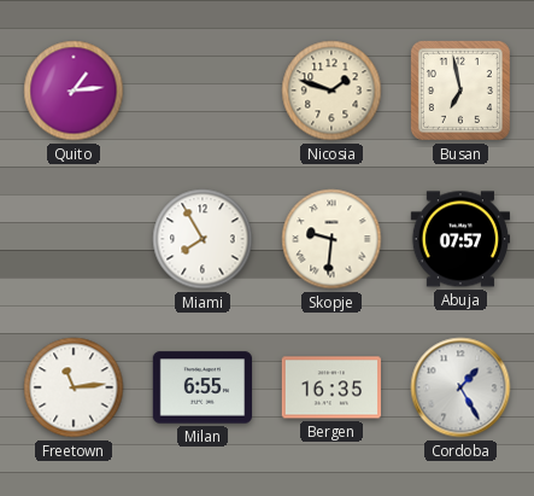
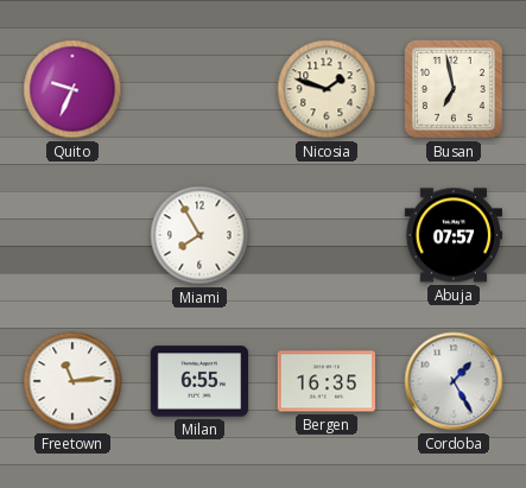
Quito: 1:14 -> 9:34
Skopje: 9:31 -> none
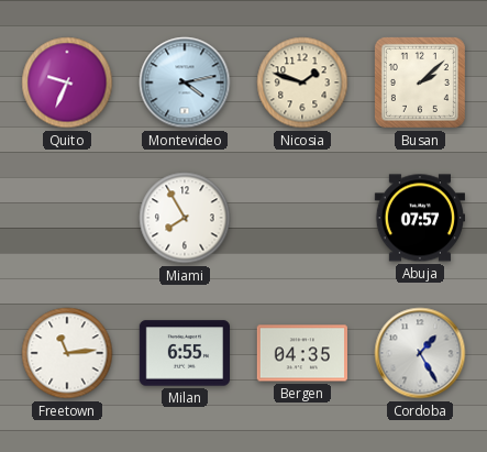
Montevideo: none -> 4:13
Busan: 6:58 -> 2:08
Bergen: 16:35 -> 04:35
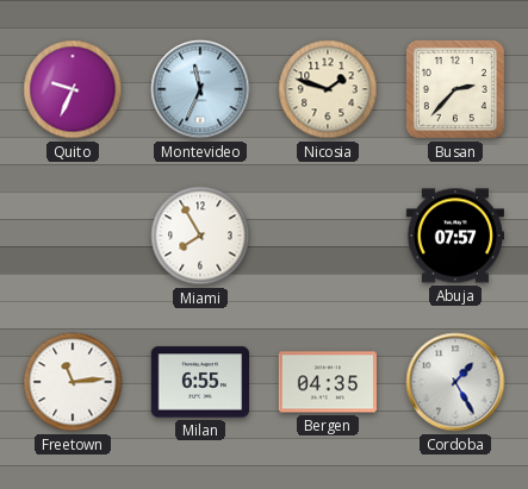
Montevideo: 4:13 -> 11:34
Busan: 2:08 -> 2:37
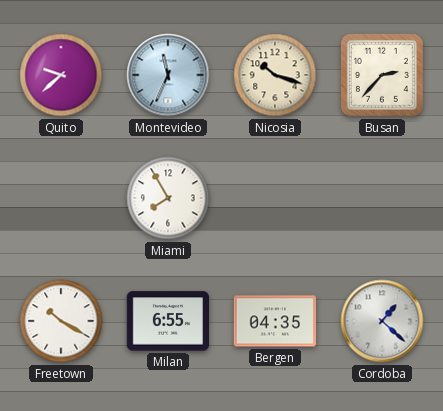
Quito: 9:34 -> 9:38
Nicosia: 1:48 -> 10:18
Abuja: 07:57 -> none
Freetown: 11:14 -> 10:20
Cordoba: 1:25 -> 1:22
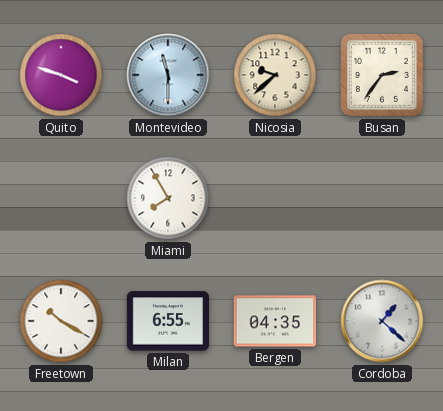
Quito: 9:38 -> 3:48
Montevideo: 11:34 -> 11:30
Nicosia: 10:18 -> 9:38
Busan: 2:37 -> 2:36
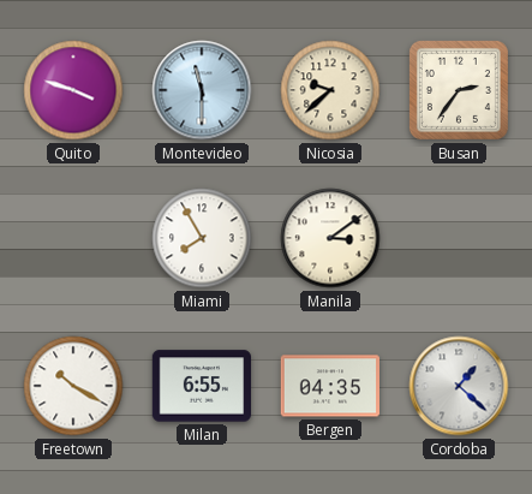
Manila: none -> 3:09
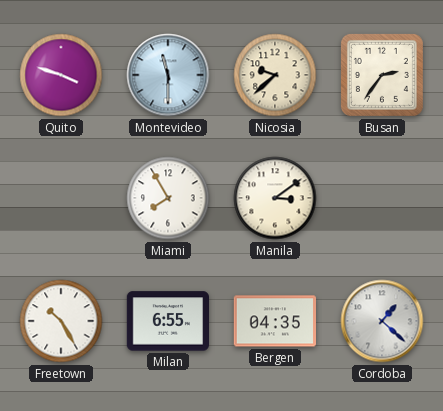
Freetown: 10:20 -> 10:25
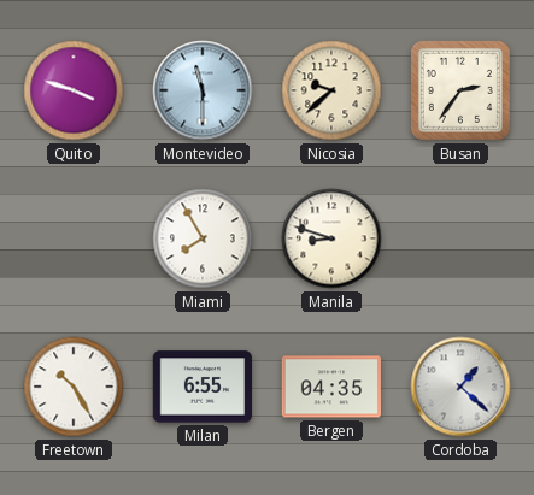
Manila: 3:09 -> 8:48
